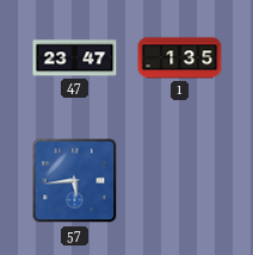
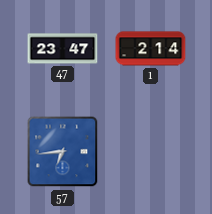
1: 1:35 -> 2:14
57: 5:44 -> 6:44
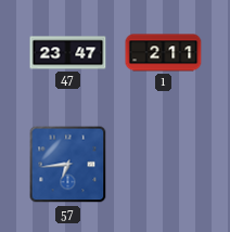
1: 2:14 -> 2:11
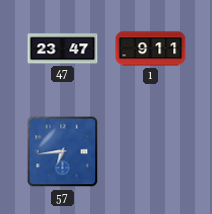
1: 2:11 -> 9:11
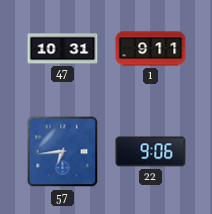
47: 23:47 -> 10:31
22: none -> 9:06
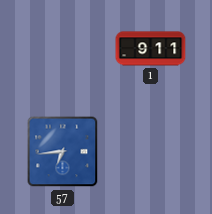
47: 10:31 -> none
22: 9:06 -> none
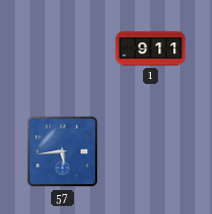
57: 6:44 -> 5:44
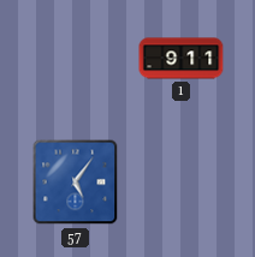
57: 5:44 -> 5:06
